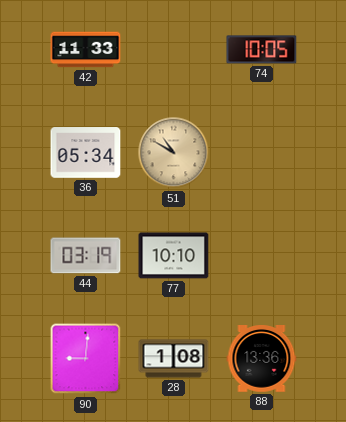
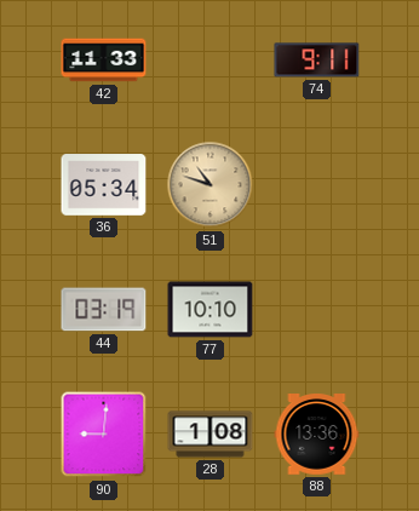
74: 10:05 -> 9:11
51: 10:50 -> 10:48
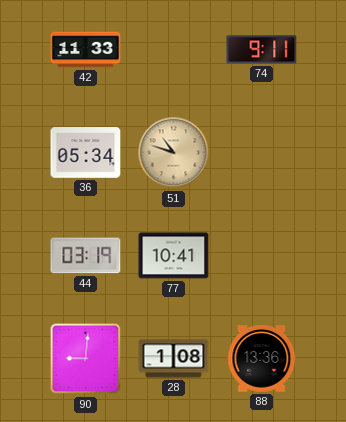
77: 10:10 -> 10:41
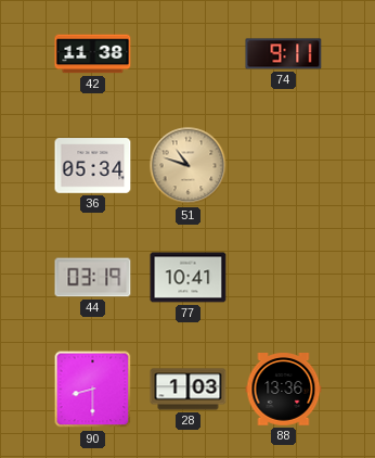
42: 11:33 -> 11:38
90: 9:01 -> 8:30
28: 1:08 -> 1:03
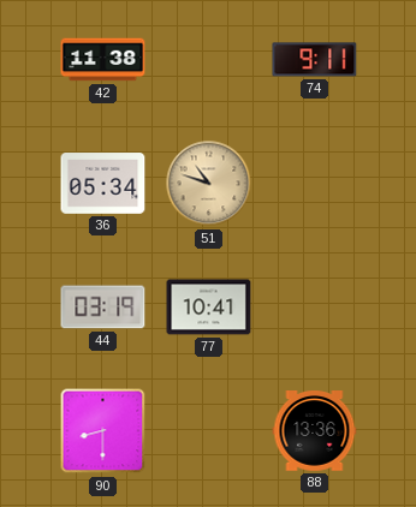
28: 1:03 -> none
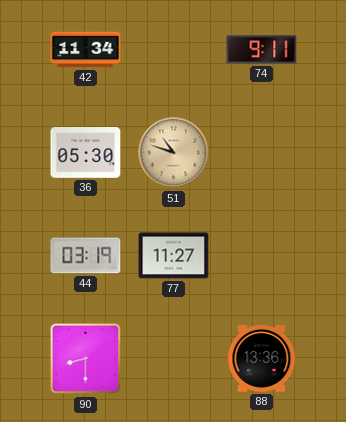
42: 11:38 -> 11:34
36: 05:34 -> 05:30
77: 10:41 -> 11:27
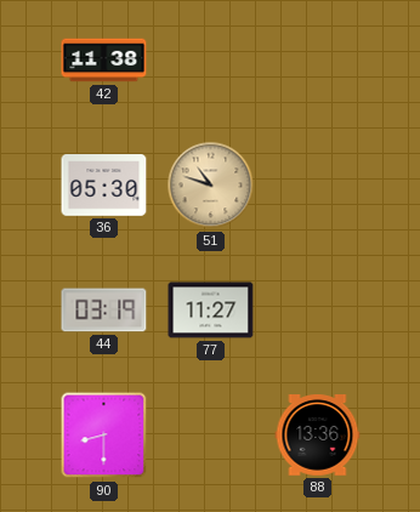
42: 11:34 -> 11:38
74: 9:11 -> none
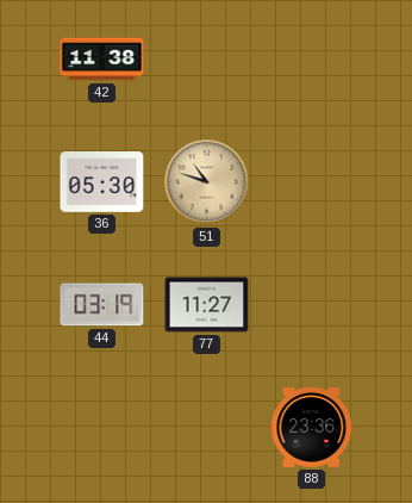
90: 8:30 -> none
88: 13:36 -> 23:36
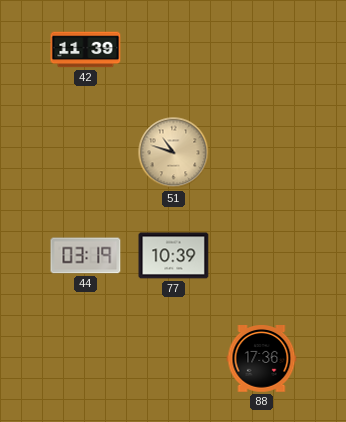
42: 11:38 -> 11:39
36: 05:30 -> none
77: 11:27 -> 10:39
88: 23:36 -> 17:36
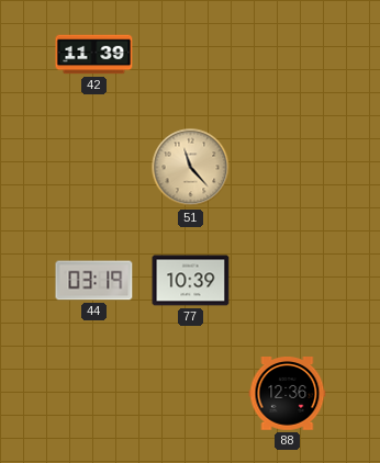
51: 10:48 -> 11:23
88: 17:36 -> 12:36
